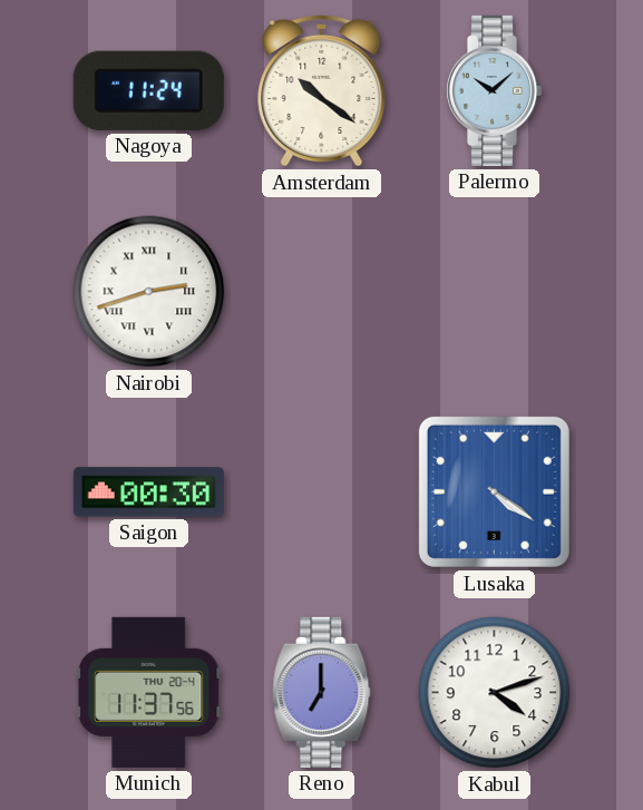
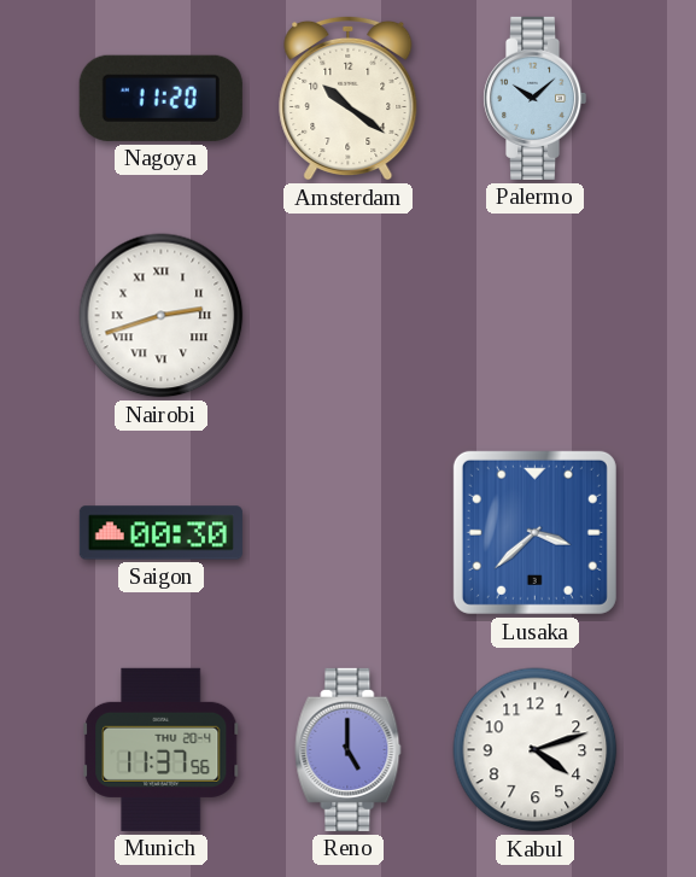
Nagoya: 11:24 -> 11:20
Lusaka: 4:21 -> 3:38
Reno: 7:00 -> 5:00
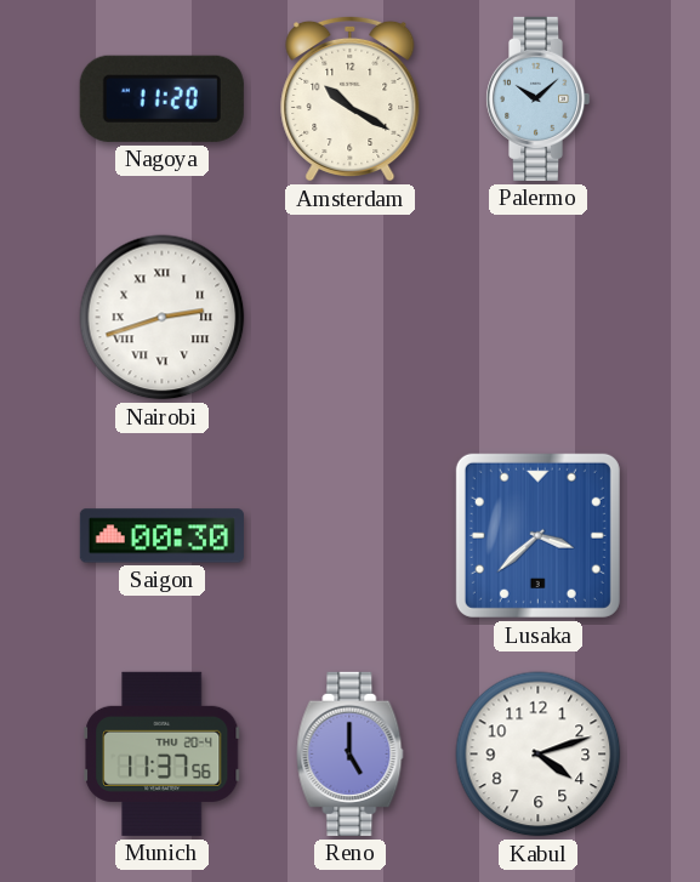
Amsterdam: 10:21 -> 10:20
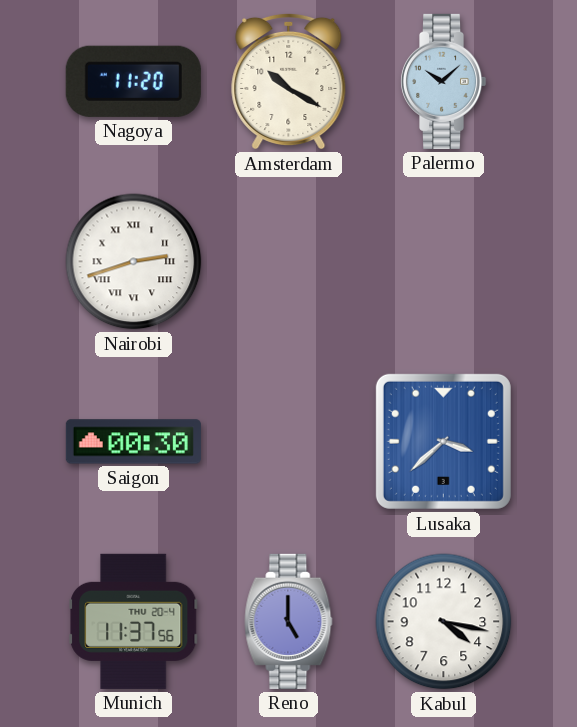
Kabul: 4:12 -> 4:17
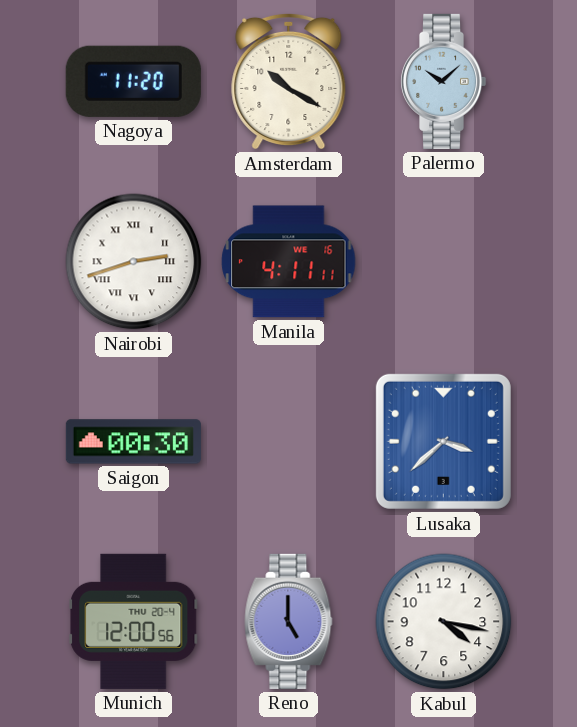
Manila: none -> 4:11
Munich: 11:37 -> 12:00
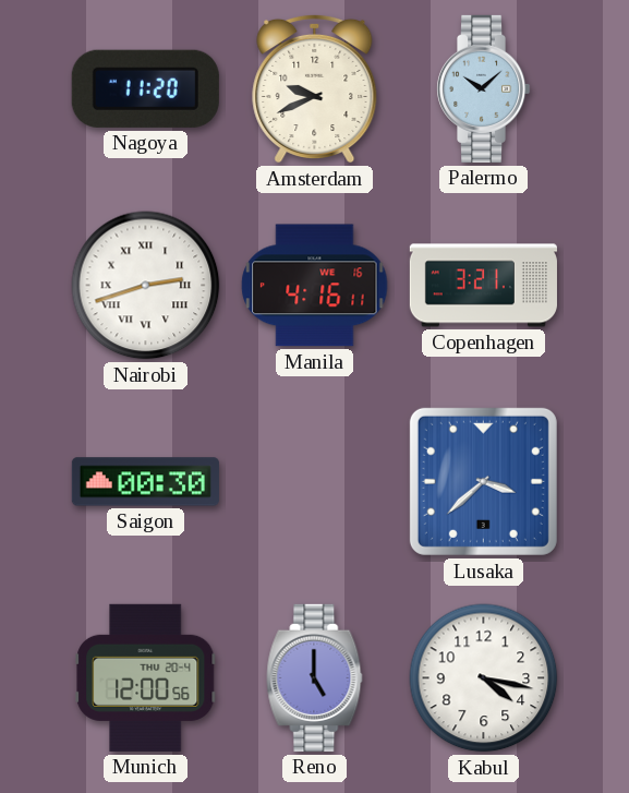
Amsterdam: 10:20 -> 9:41
Manila: 4:11 -> 4:16
Copenhagen: none -> 3:21
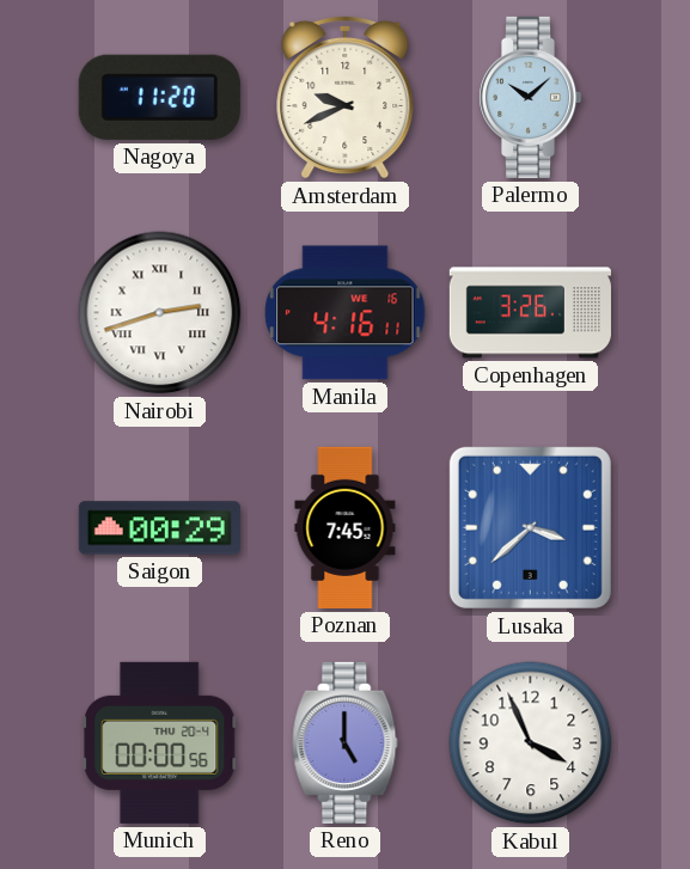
Copenhagen: 3:21 -> 3:26
Saigon: 00:30 -> 00:29
Poznan: none -> 7:45
Munich: 12:00 -> 00:00
Kabul: 4:17 -> 3:56
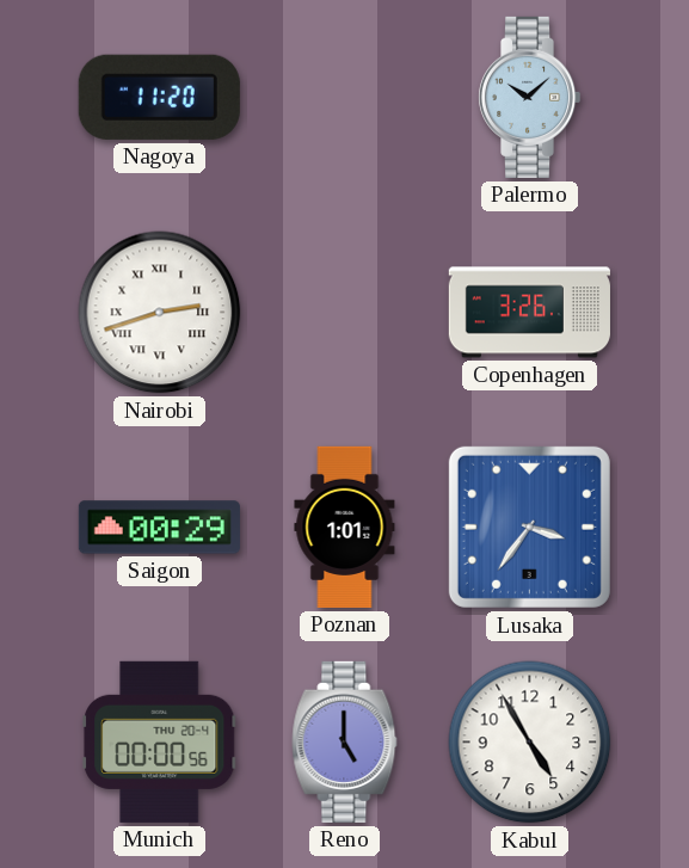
Amsterdam: 9:41 -> none
Manila: 4:16 -> none
Poznan: 7:45 -> 1:01
Lusaka: 3:38 -> 3:36
Kabul: 3:56 -> 4:55
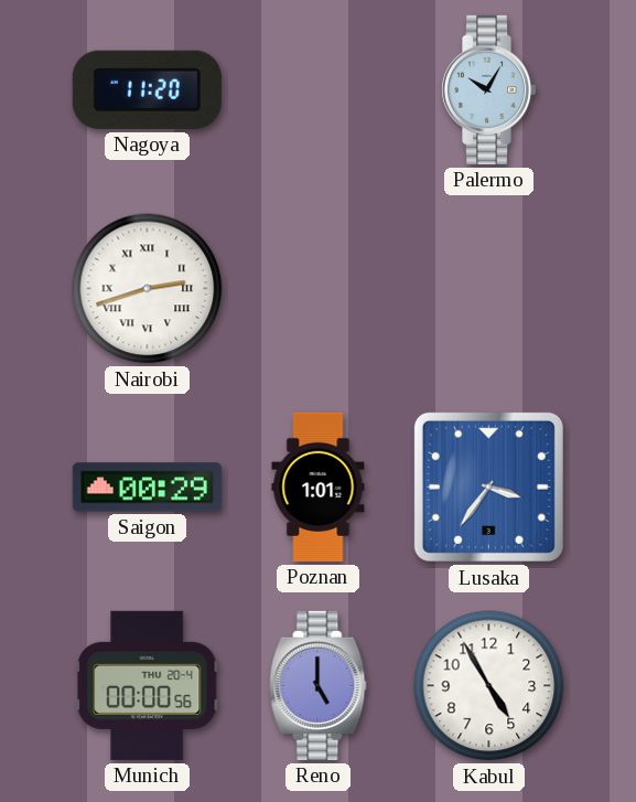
Palermo: 10:08 -> 10:05
Copenhagen: 3:26 -> none
